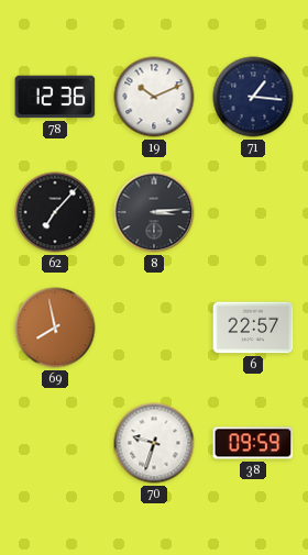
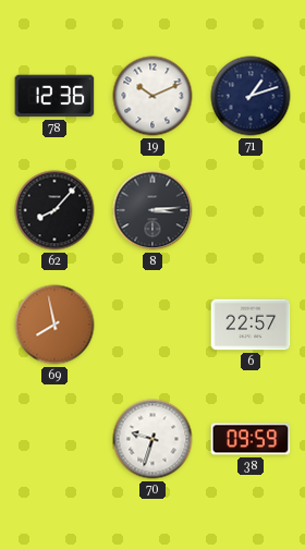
71: 1:16 -> 1:12
62: 7:07 -> 8:07
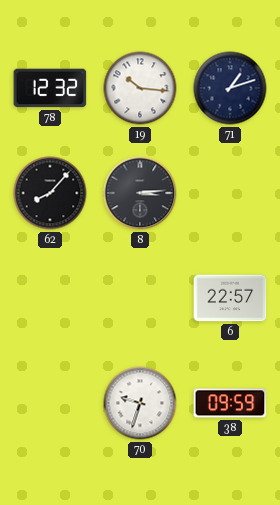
78: 12:36 -> 12:32
19: 10:11 -> 10:16
69: 7:58 -> none
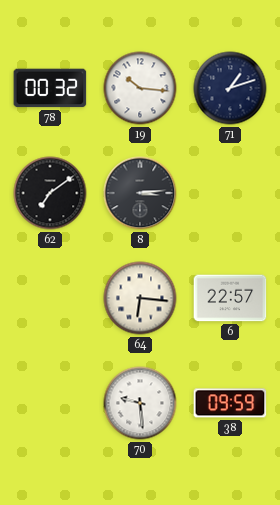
78: 12:32 -> 00:32
62: 8:07 -> 7:09
64: none -> 6:16
70: 9:33 -> 9:29
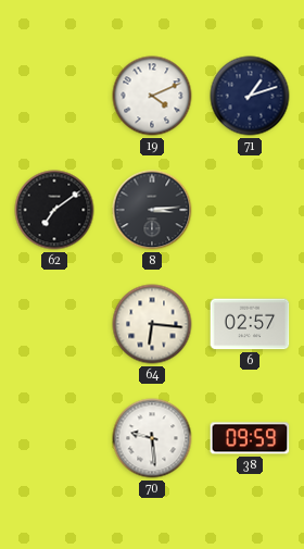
78: 00:32 -> none
19: 10:16 -> 4:11
6: 22:57 -> 02:57
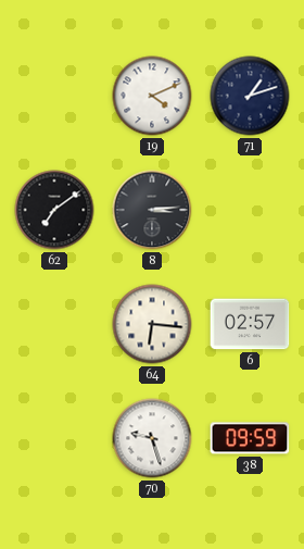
70: 9:29 -> 9:27
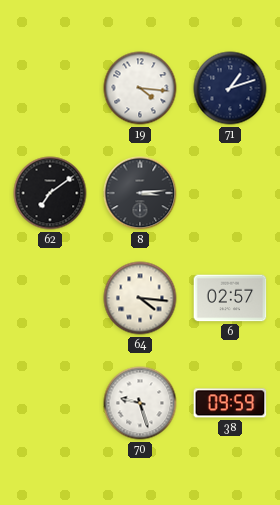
19: 4:11 -> 4:16
64: 6:16 -> 4:16
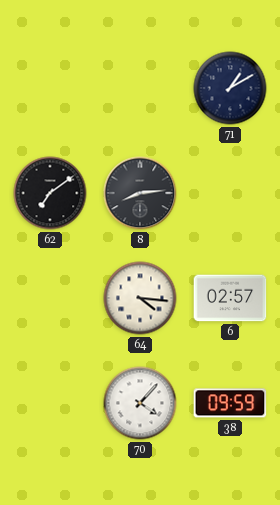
19: 4:16 -> none
71: 1:12 -> 1:10
8: 3:14 -> 8:14
70: 9:27 -> 4:07
